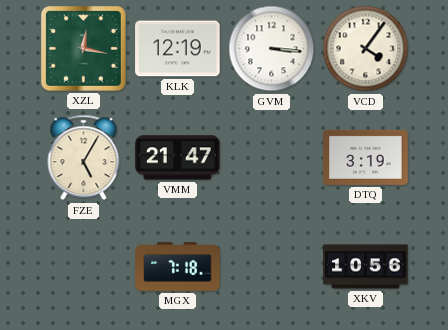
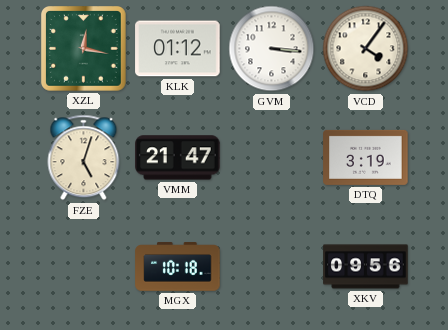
KLK: 12:19 -> 01:12
FZE: 5:05 -> 5:03
MGX: 7:18 -> 10:18
XKV: 10:56 -> 09:56
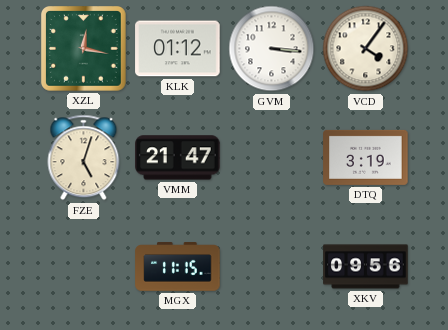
MGX: 10:18 -> 11:15
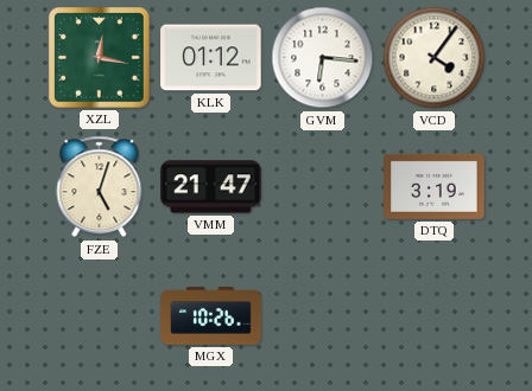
GVM: 3:16 -> 6:16
MGX: 11:15 -> 10:26
XKV: 09:56 -> none
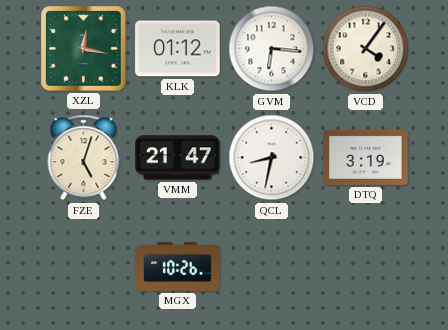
QCL: none -> 8:32
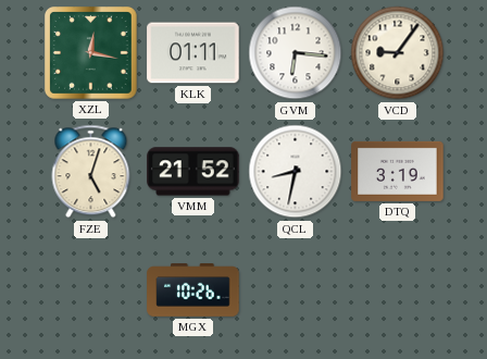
KLK: 01:12 -> 01:11
VCD: 4:06 -> 9:06
VMM: 21:47 -> 21:52
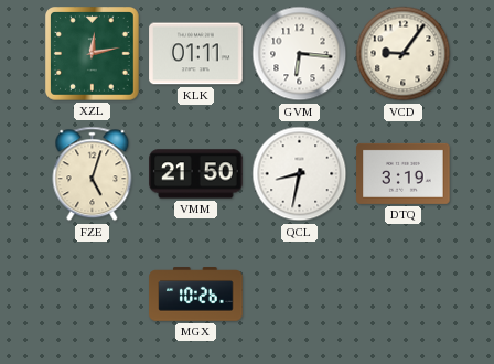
XZL: 12:17 -> 12:13
VMM: 21:52 -> 21:50
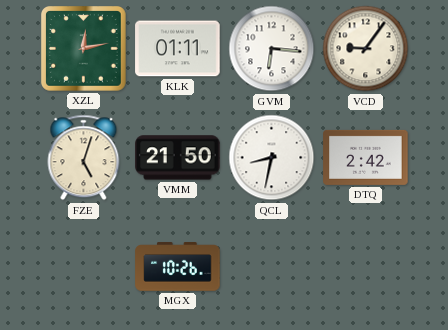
DTQ: 3:19 -> 2:42
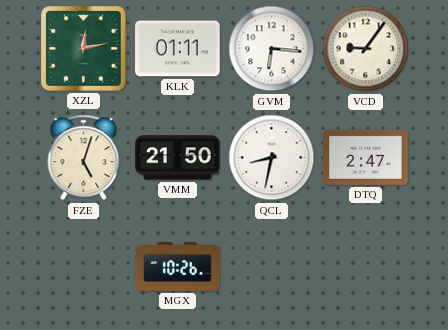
DTQ: 2:42 -> 2:47
